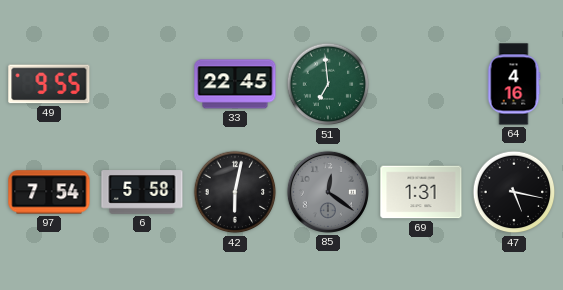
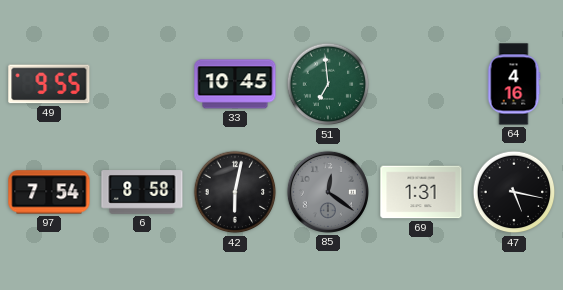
33: 22:45 -> 10:45
6: 5:58 -> 8:58
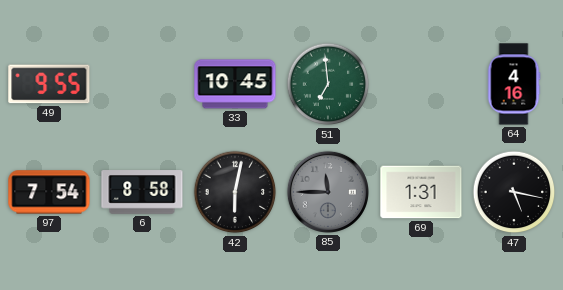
85: 12:21 -> 11:45
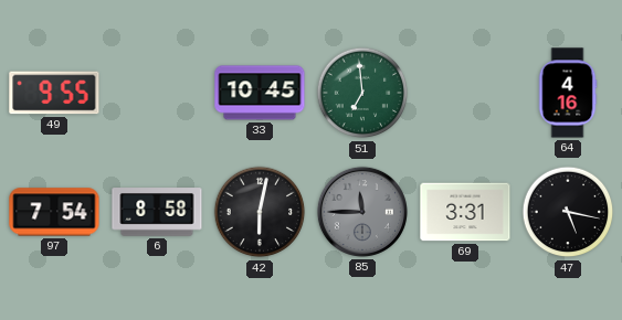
69: 1:31 -> 3:31
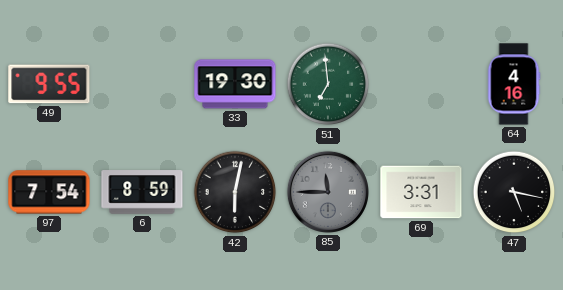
33: 10:45 -> 19:30
6: 8:58 -> 8:59
